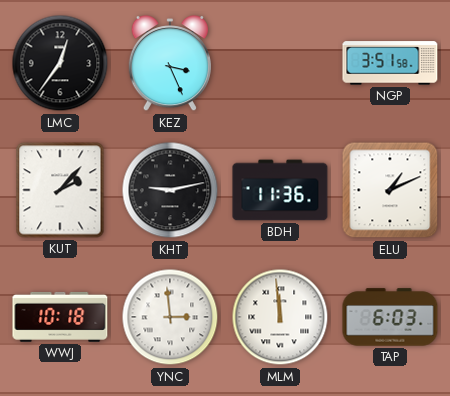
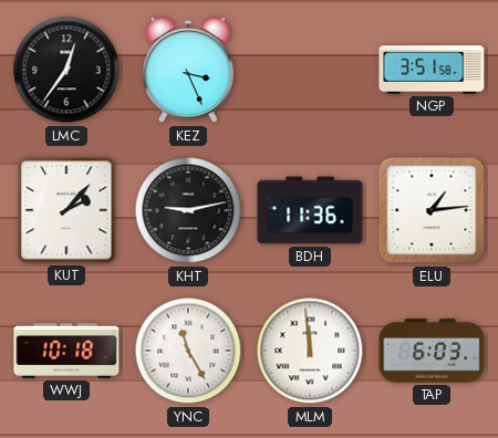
ELU: 1:11 -> 1:14
YNC: 2:59 -> 11:25
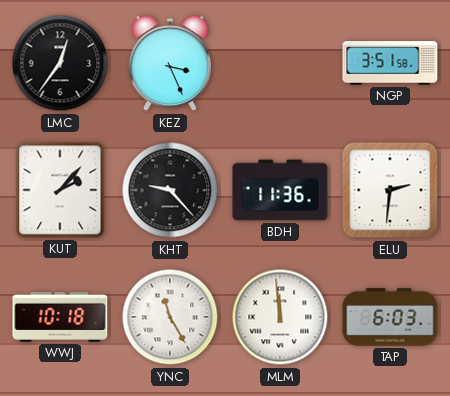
KHT: 9:13 -> 9:23
ELU: 1:14 -> 2:31
